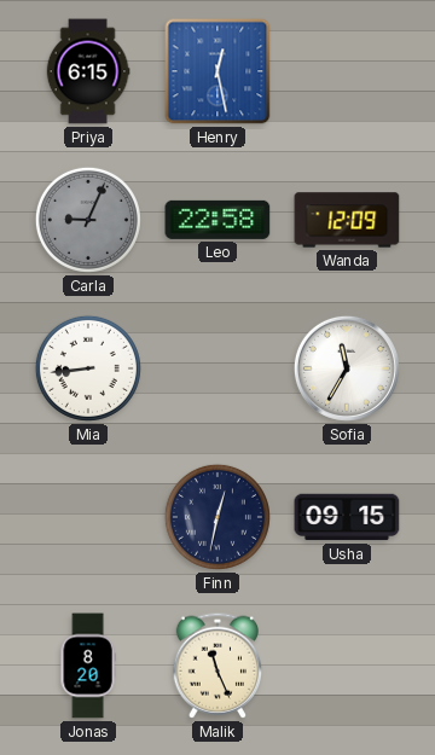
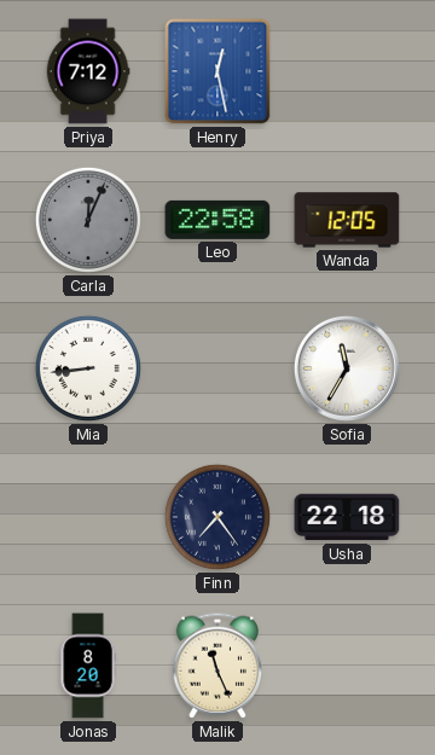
Priya: 6:15 -> 7:12
Carla: 9:04 -> 12:04
Wanda: 12:09 -> 12:05
Finn: 12:32 -> 7:24
Usha: 09:15 -> 22:18
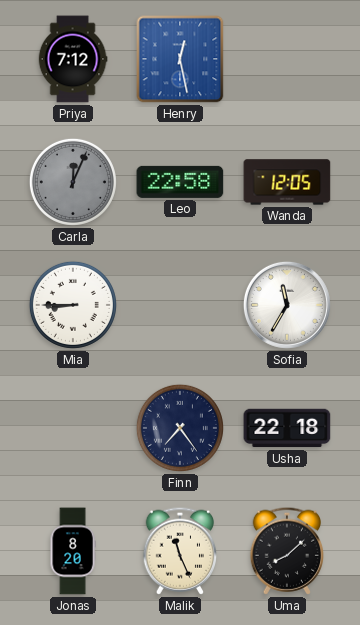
Mia: 8:44 -> 8:45
Uma: none -> 8:08
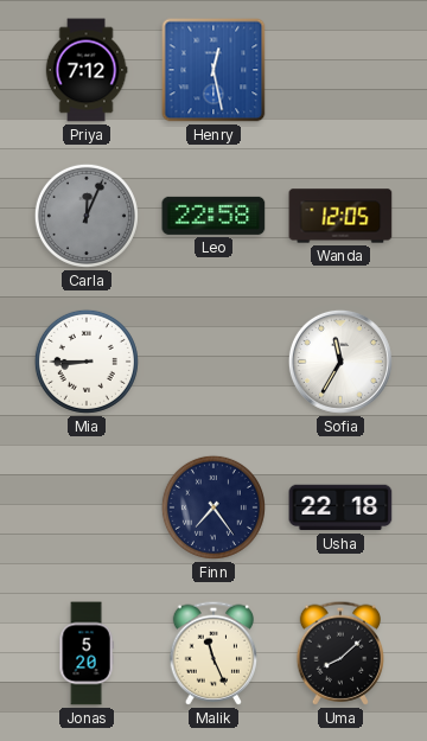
Jonas: 8:20 -> 5:20
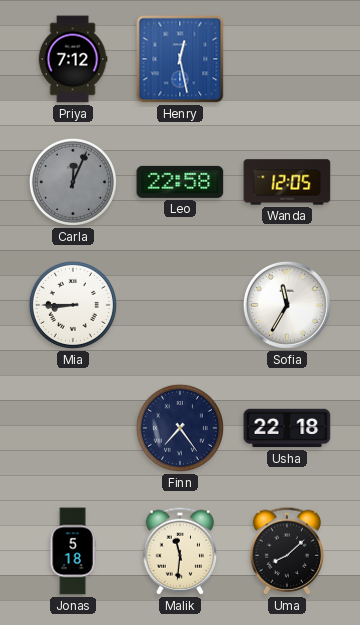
Jonas: 5:20 -> 5:18
Malik: 11:26 -> 11:31
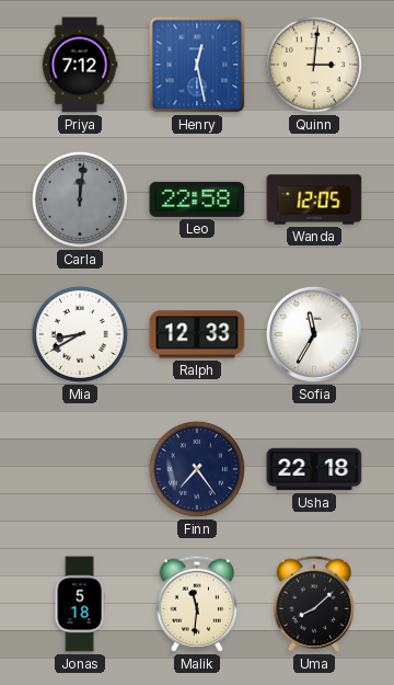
Quinn: none -> 3:01
Carla: 12:04 -> 12:01
Mia: 8:45 -> 8:40
Ralph: none -> 12:33
